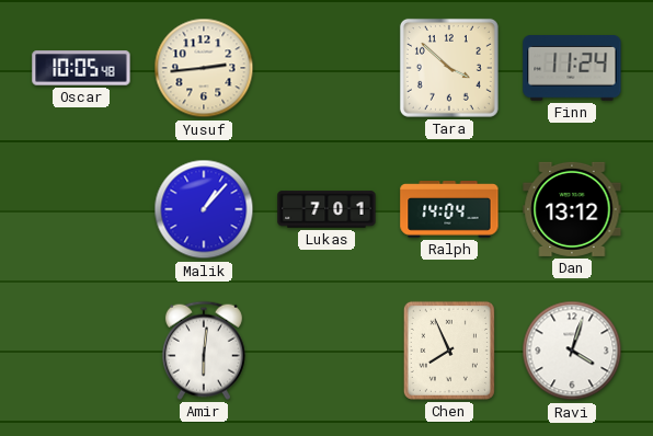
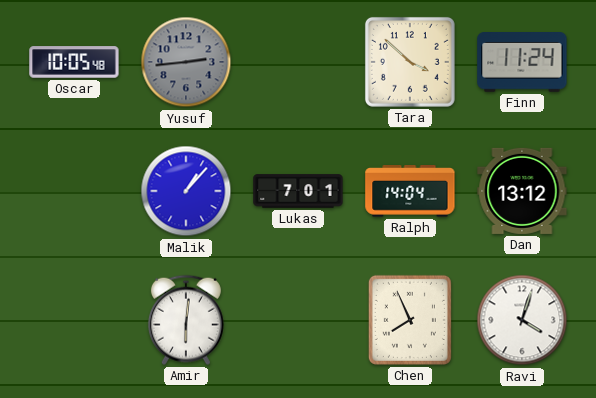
Yusuf dial: cream -> grey
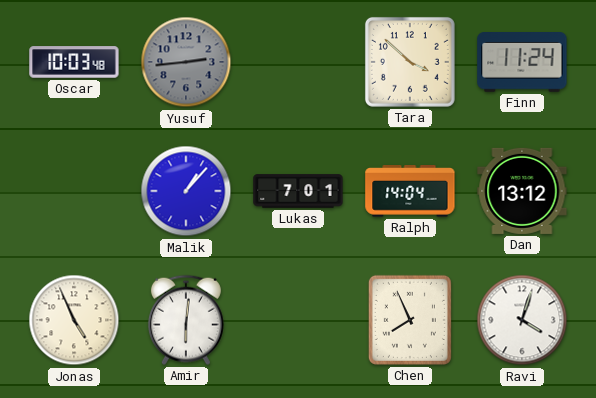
Oscar: 10:05 -> 10:03
Jonas: none -> 4:56
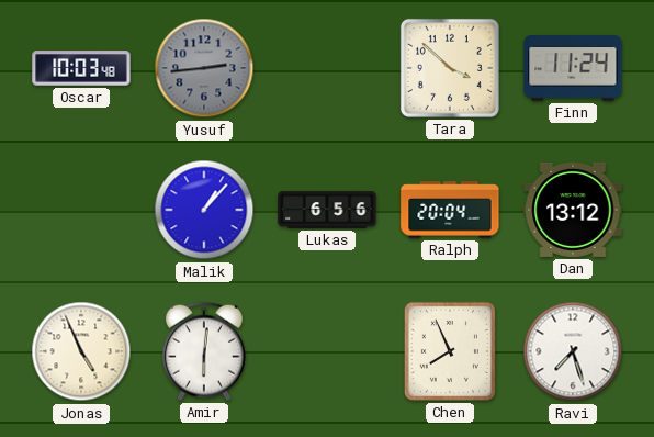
Lukas: 7:01 -> 6:56
Ralph: 14:04 -> 20:04
Ravi: 4:03 -> 7:27
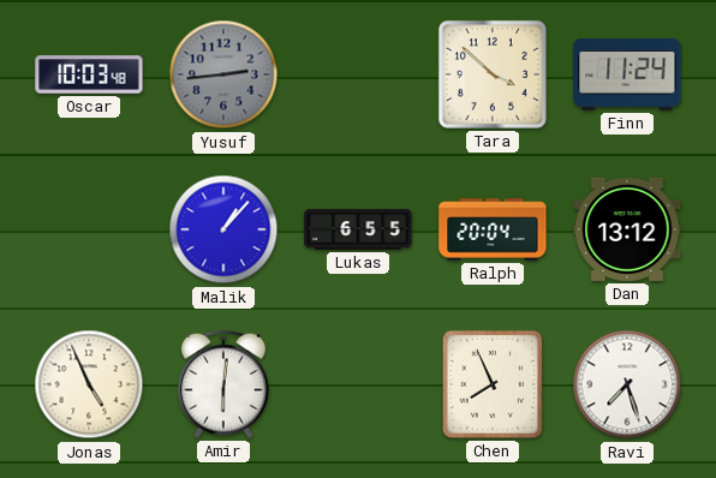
Lukas: 6:56 -> 6:55
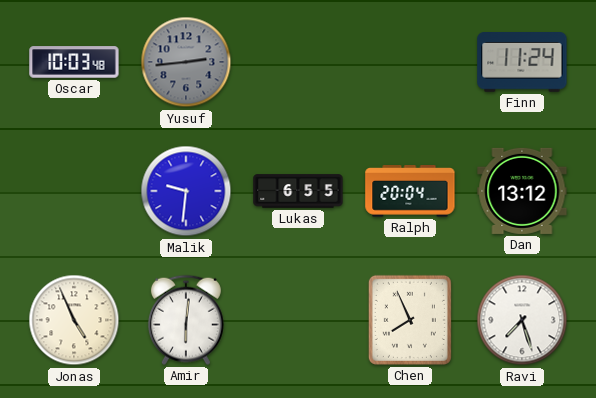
Tara: 3:52 -> none
Malik: 1:07 -> 9:31
